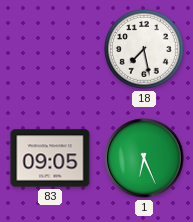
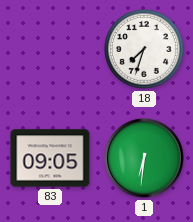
18: 7:28 -> 7:33
1: 6:26 -> 6:31
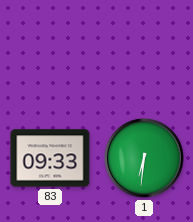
18: 7:33 -> none
83: 09:05 -> 09:33
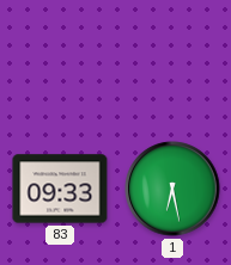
1: 6:31 -> 6:28
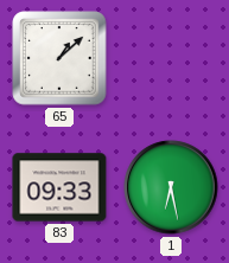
65: none -> 1:08
